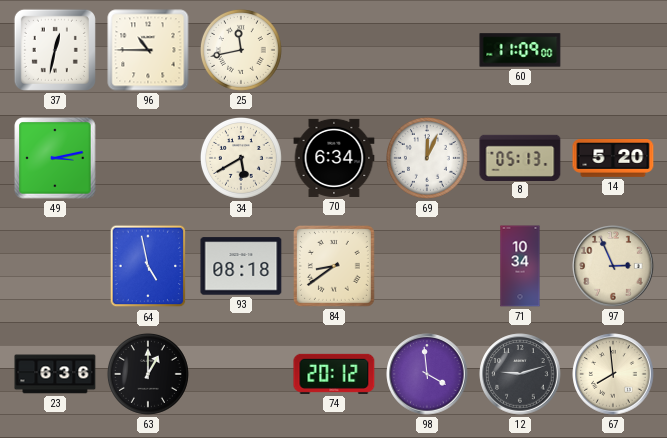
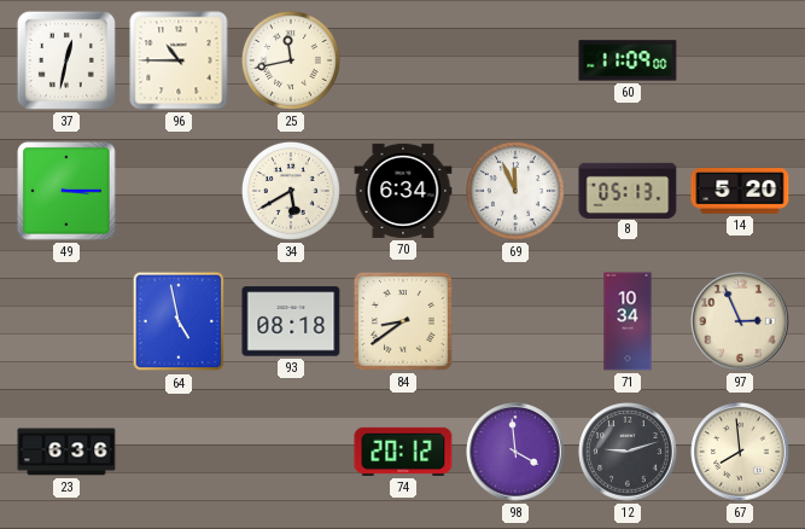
49: 3:13 -> 3:15
69: 12:04 -> 11:56
63: 1:00 -> none
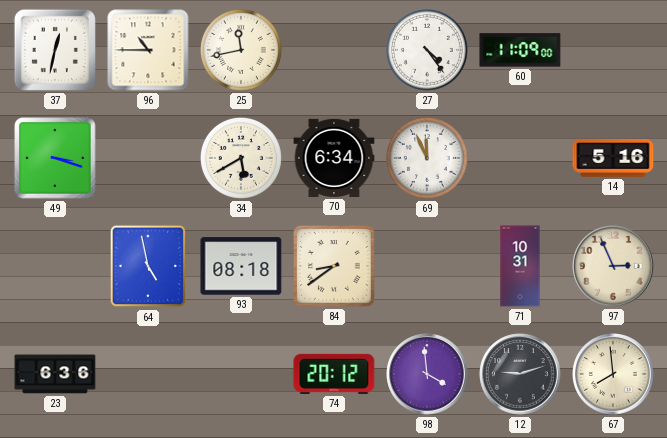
27: none -> 4:24
49: 3:15 -> 3:18
8: 05:13 -> none
14: 5:20 -> 5:16
71: 10:34 -> 10:31
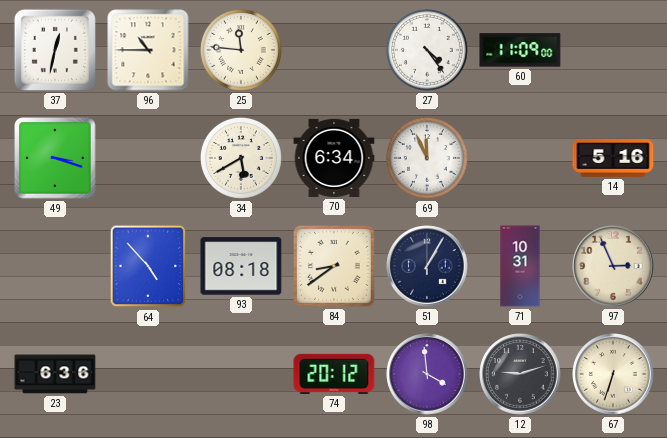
25: 11:43 -> 11:46
64: 4:58 -> 4:53
51: none -> 1:05
67: 7:59 -> 6:33
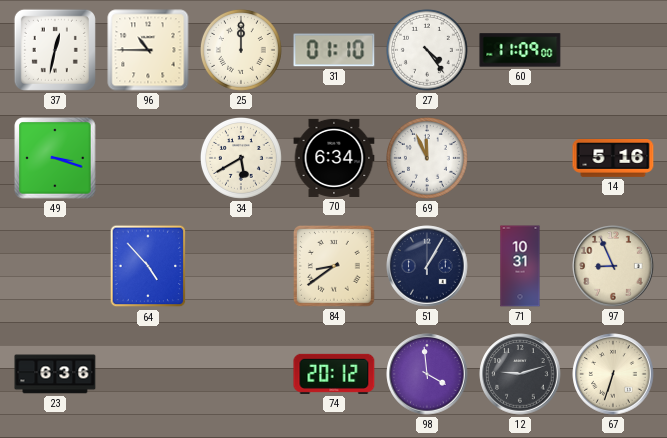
25: 11:46 -> 12:00
31: none -> 01:10
93: 08:18 -> none
97: 2:56 -> 8:56
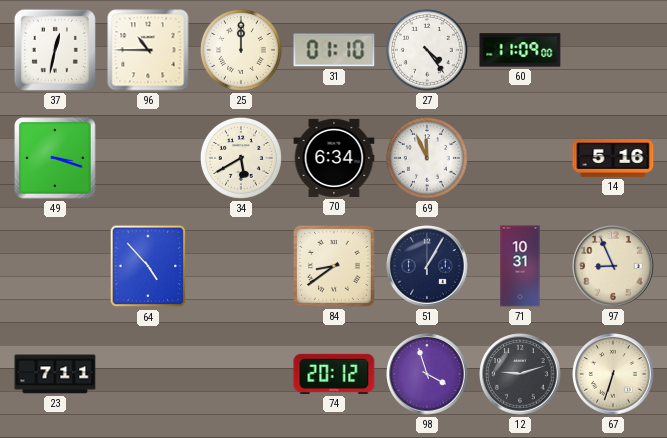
23: 6:36 -> 7:11
98: 3:59 -> 3:57
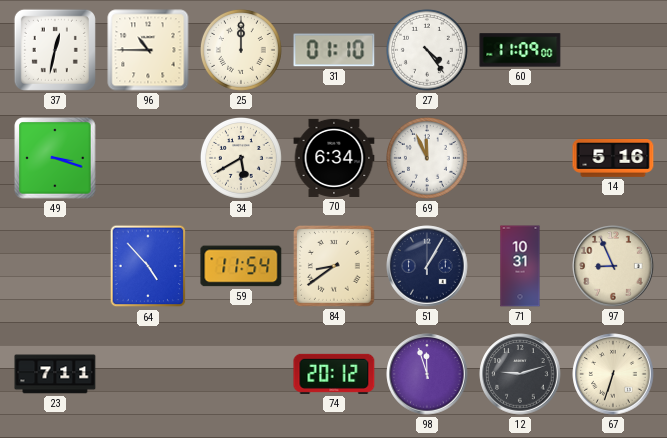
59: none -> 11:54
98: 3:57 -> 11:57
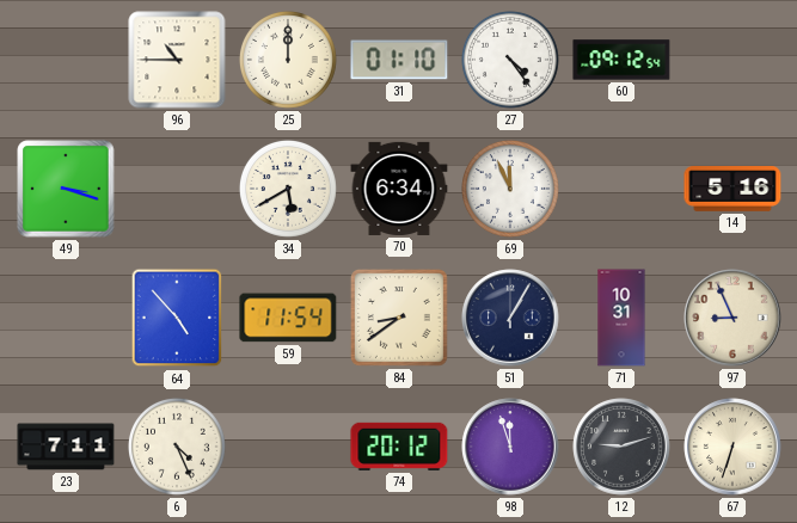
37: 12:32 -> none
60: 11:09 -> 09:12
6: none -> 4:26
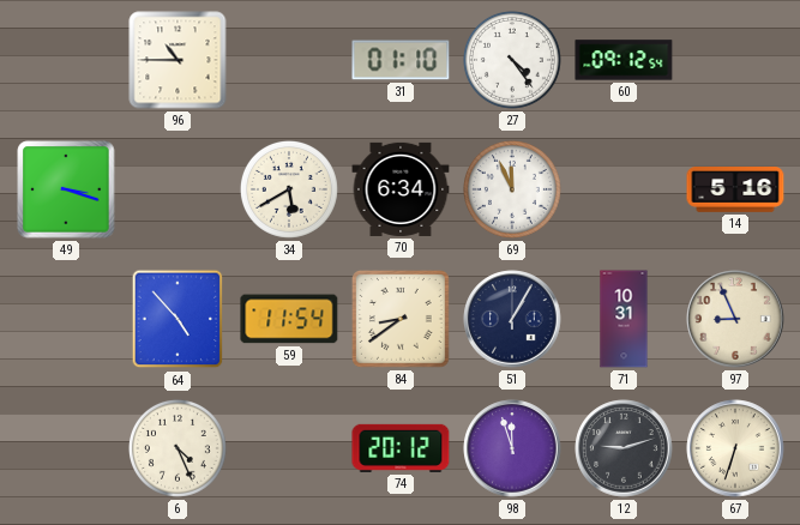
25: 12:00 -> none
23: 7:11 -> none
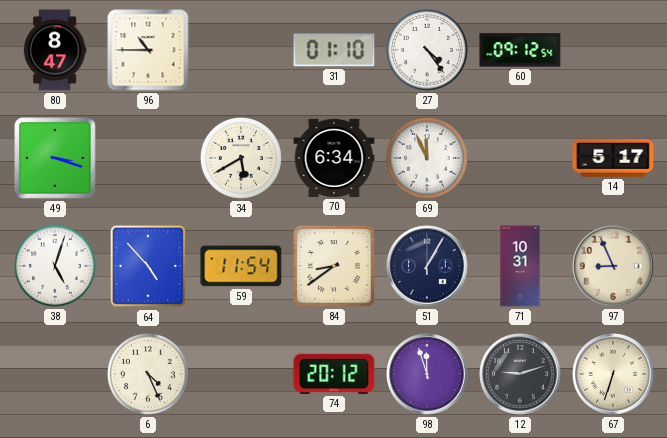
80: none -> 8:47
14: 5:16 -> 5:17
38: none -> 5:03
